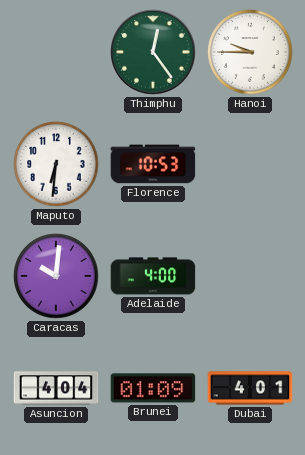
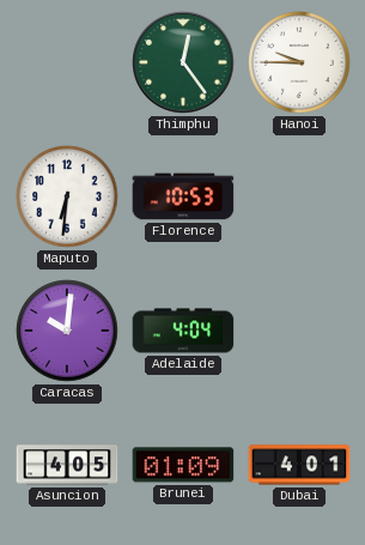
Adelaide: 4:00 -> 4:04
Asuncion: 4:04 -> 4:05
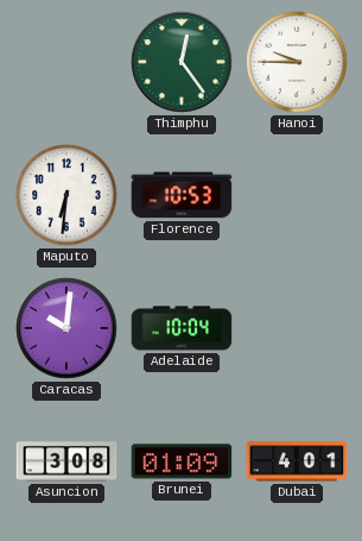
Adelaide: 4:04 -> 10:04
Asuncion: 4:05 -> 3:08
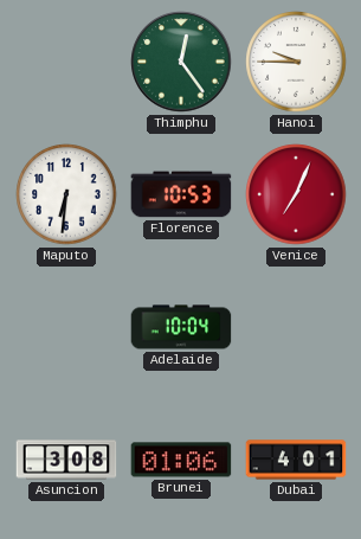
Venice: none -> 7:04
Caracas: 10:01 -> none
Brunei: 01:09 -> 01:06
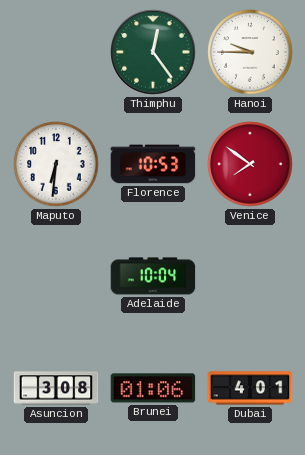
Venice: 7:04 -> 7:51
